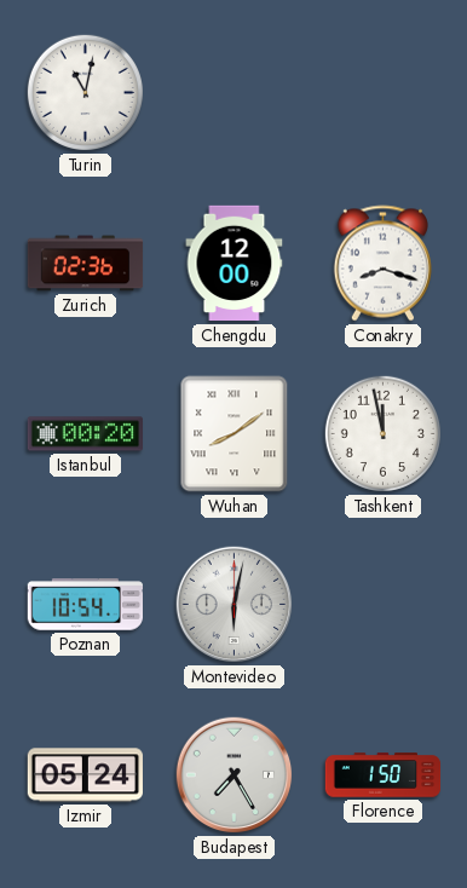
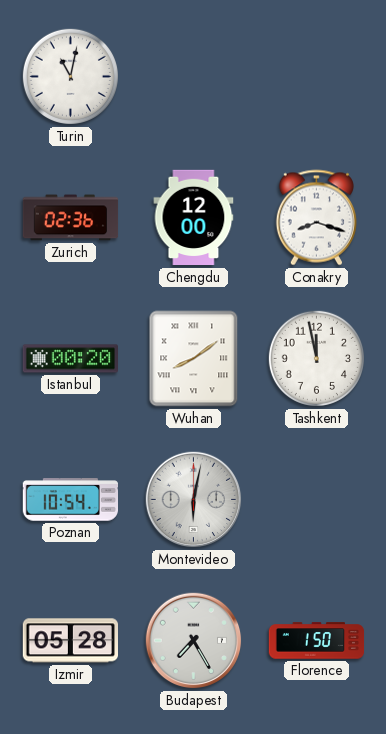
Izmir: 05:24 -> 05:28
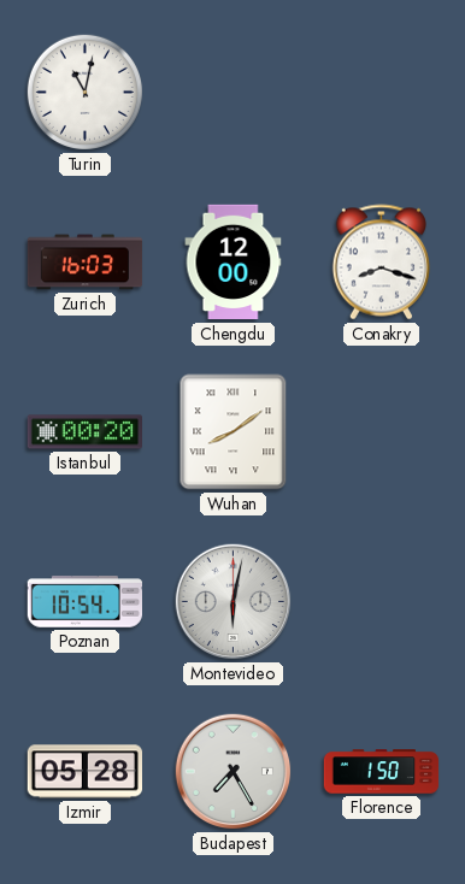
Zurich: 02:36 -> 16:03
Tashkent: 11:58 -> none
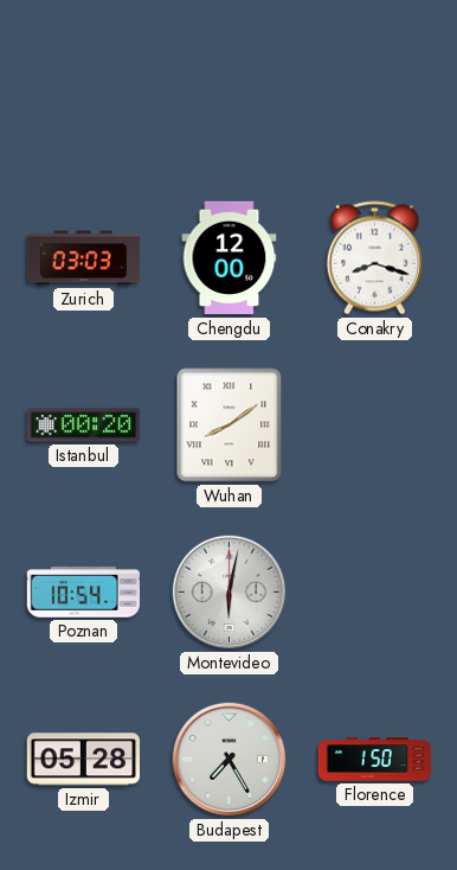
Turin: 11:02 -> none
Zurich: 16:03 -> 03:03
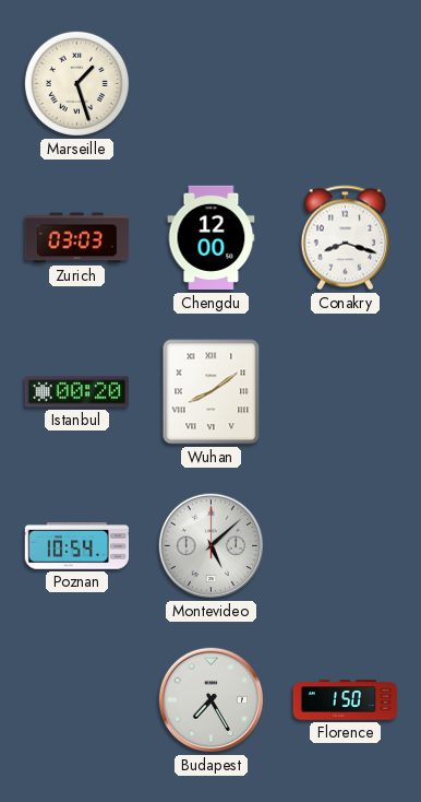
Marseille: none -> 1:27
Montevideo: 6:02 -> 5:08
Izmir: 05:28 -> none
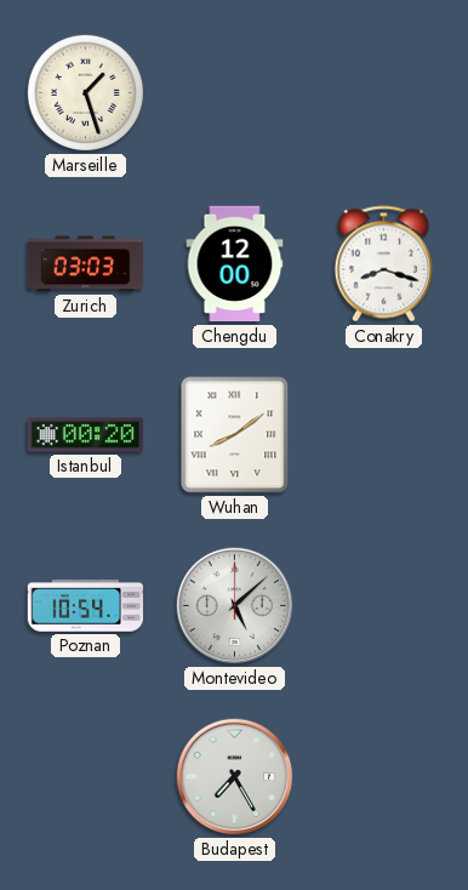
Florence: 1:50 -> none
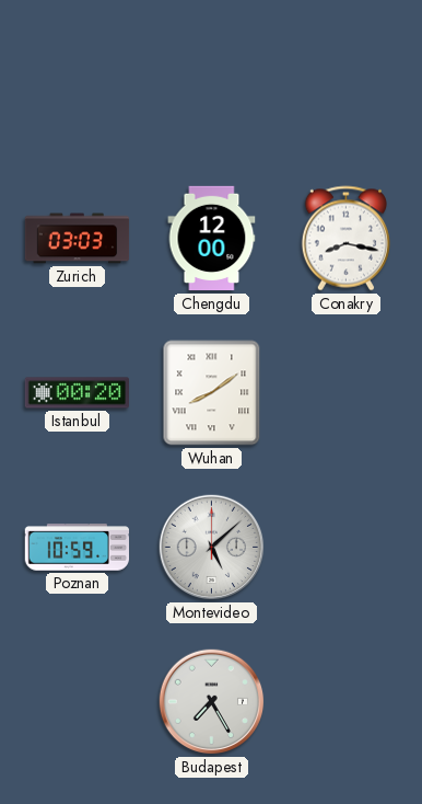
Marseille: 1:27 -> none
Conakry: 8:18 -> 8:17
Poznan: 10:54 -> 10:59
